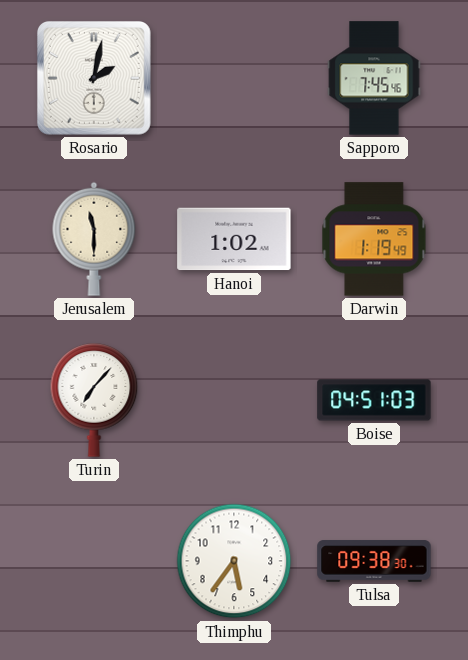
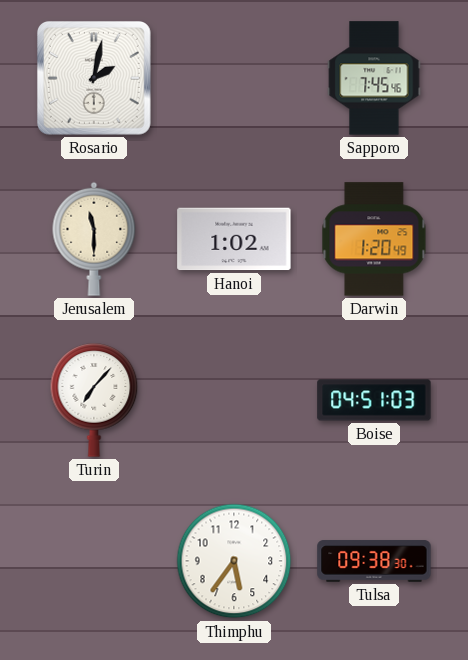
Darwin: 1:19 -> 1:20
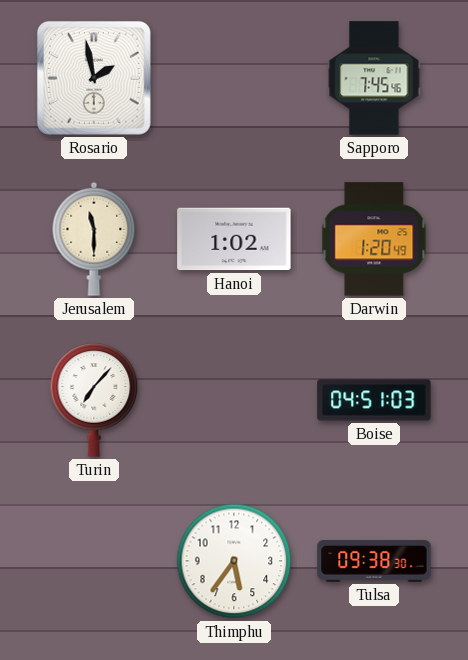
Rosario: 2:02 -> 1:58
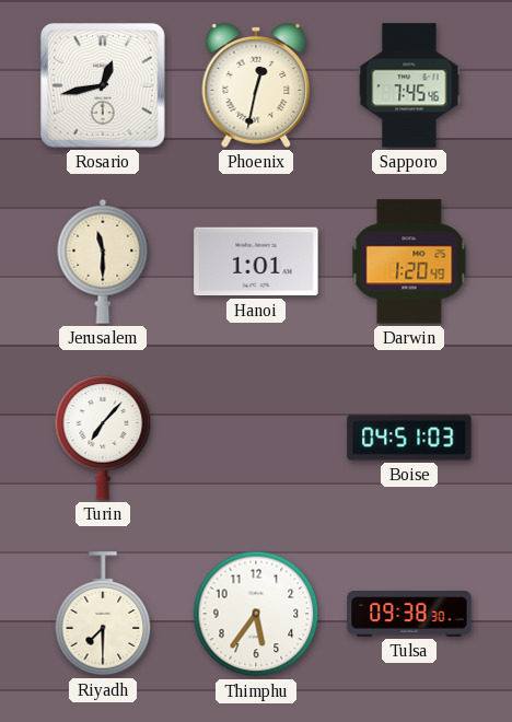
Rosario: 1:58 -> 12:43
Phoenix: none -> 12:32
Hanoi: 1:02 -> 1:01
Riyadh: none -> 7:30
